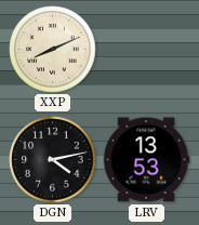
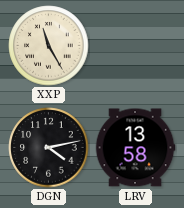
XXP: 8:11 -> 11:25
LRV: 13:53 -> 13:58
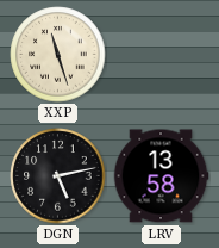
XXP: 11:25 -> 11:27
DGN: 4:13 -> 5:13
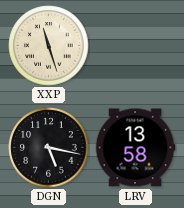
DGN: 5:13 -> 5:17
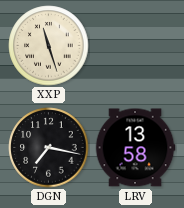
DGN: 5:17 -> 7:17
